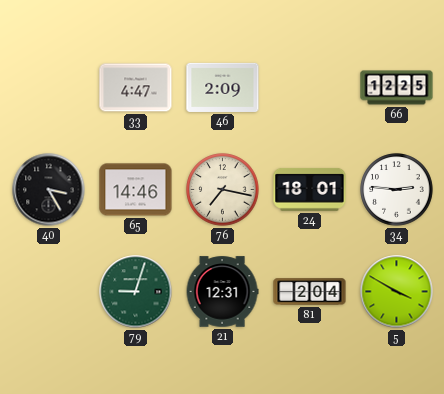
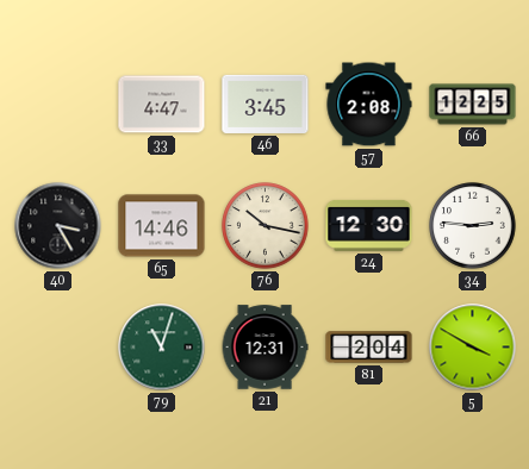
46: 2:09 -> 3:45
57: none -> 2:08
76: 7:17 -> 10:17
24: 18:01 -> 12:30
79: 9:03 -> 11:03
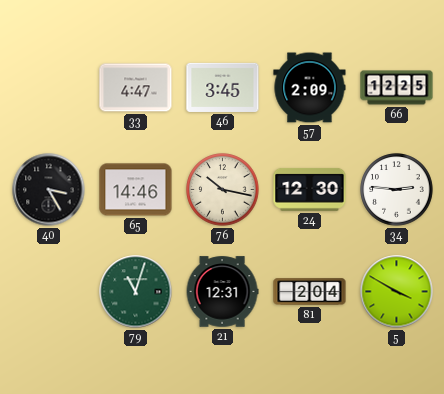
57: 2:08 -> 2:09
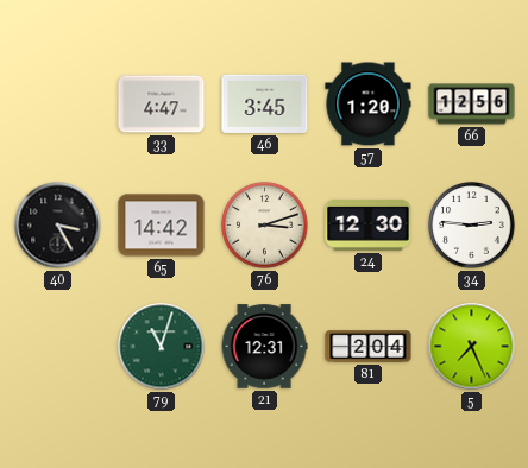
57: 2:09 -> 1:20
66: 12:25 -> 12:56
65: 14:46 -> 14:42
76: 10:17 -> 3:12
5: 3:50 -> 7:26
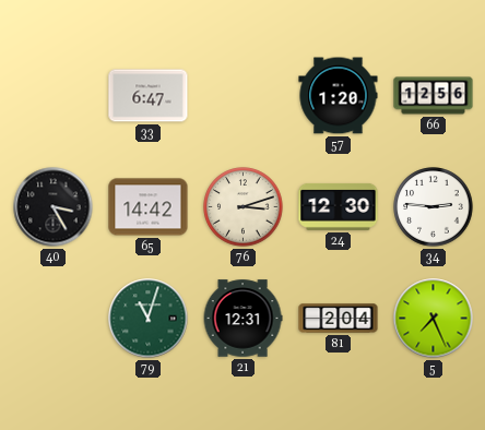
33: 4:47 -> 6:47
46: 3:45 -> none
